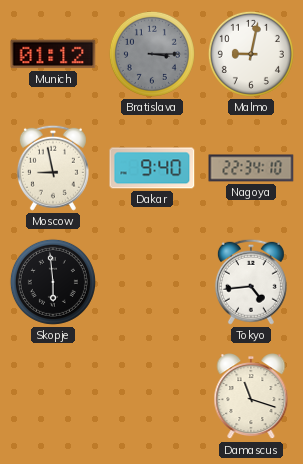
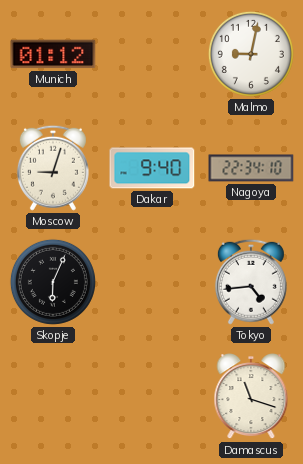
Bratislava: 3:15 -> none
Moscow: 8:58 -> 9:03
Skopje: 5:59 -> 6:04
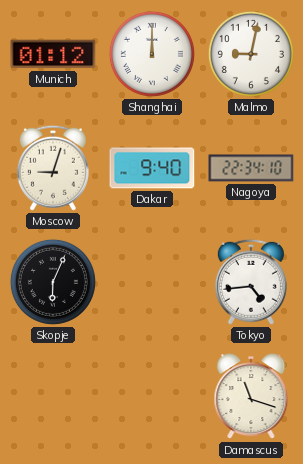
Shanghai: none -> 12:00
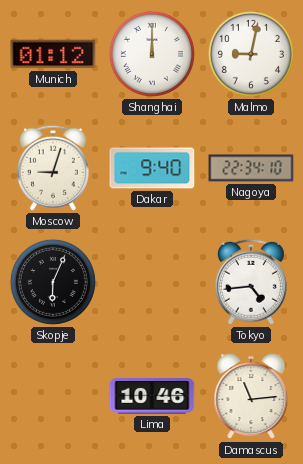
Lima: none -> 10:46
Damascus: 11:18 -> 11:14
